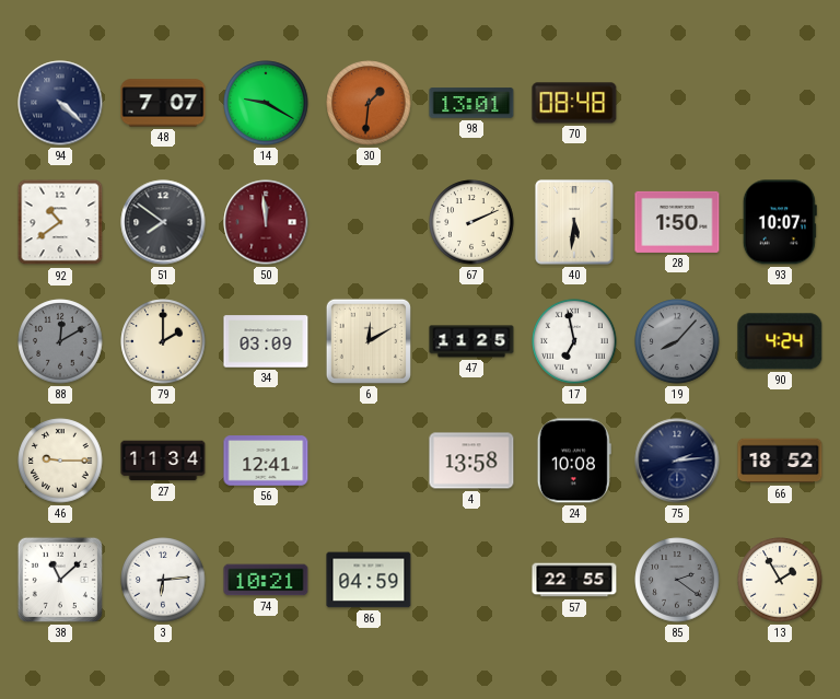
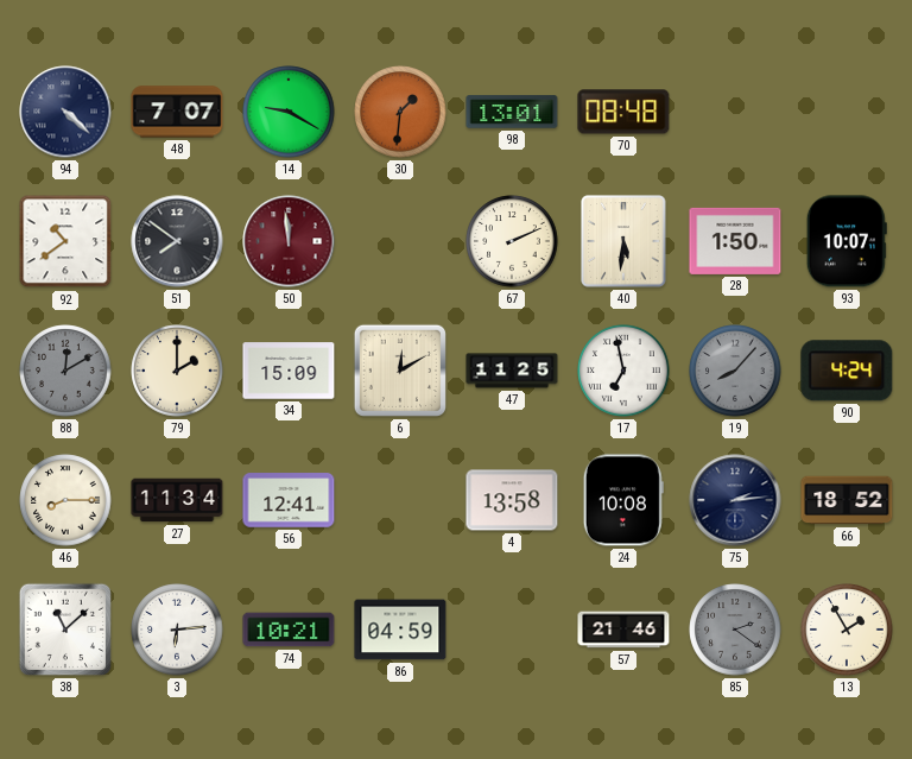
34: 03:09 -> 15:09
46: 9:15 -> 8:15
57: 22:55 -> 21:46
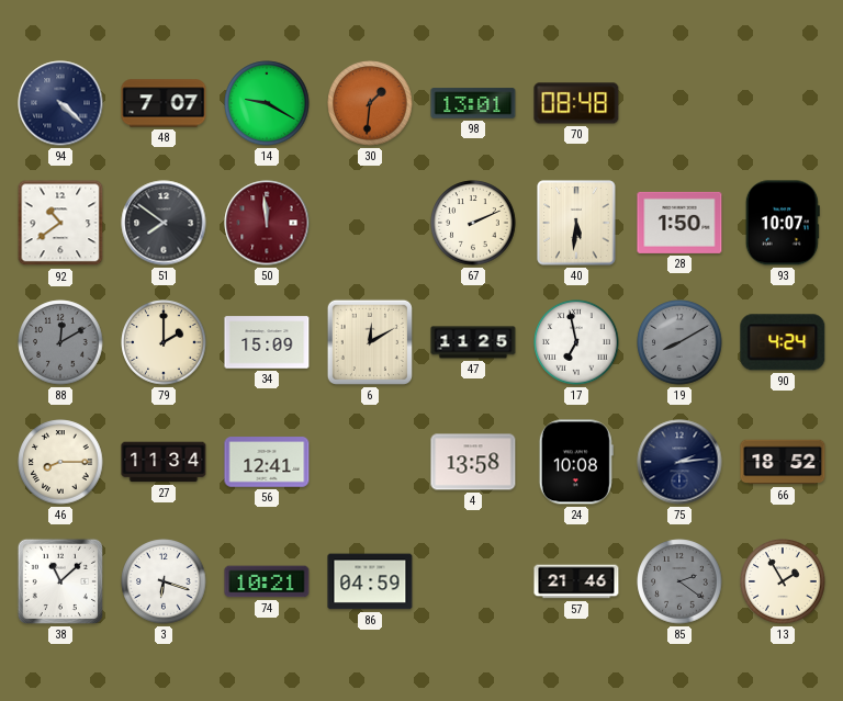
19: 8:07 -> 8:10
3: 6:14 -> 6:18
